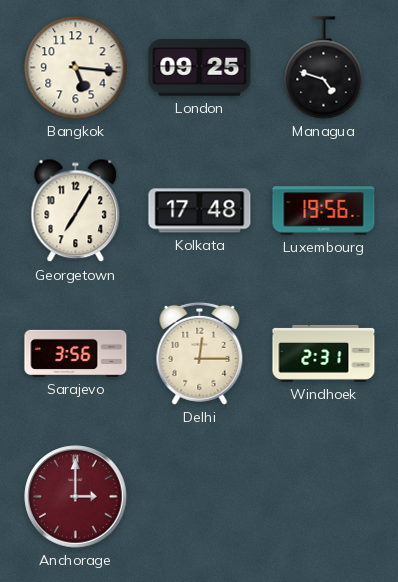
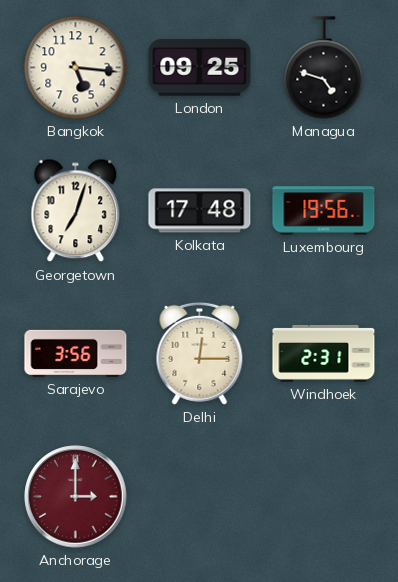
Georgetown: 7:05 -> 7:03
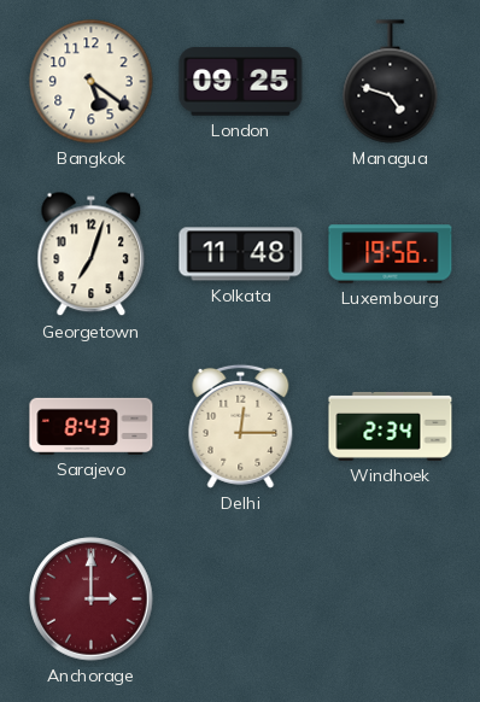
Bangkok: 5:16 -> 5:21
Kolkata: 17:48 -> 11:48
Sarajevo: 3:56 -> 8:43
Windhoek: 2:31 -> 2:34
